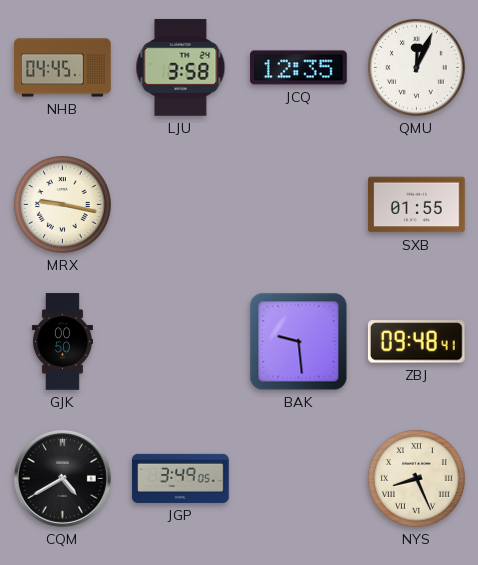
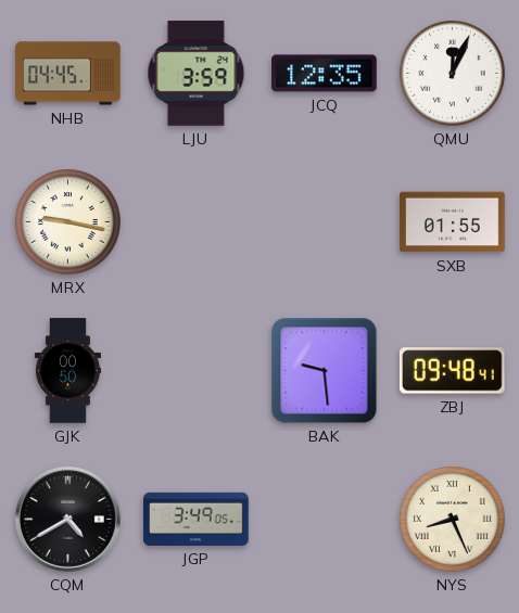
LJU: 3:58 -> 3:59
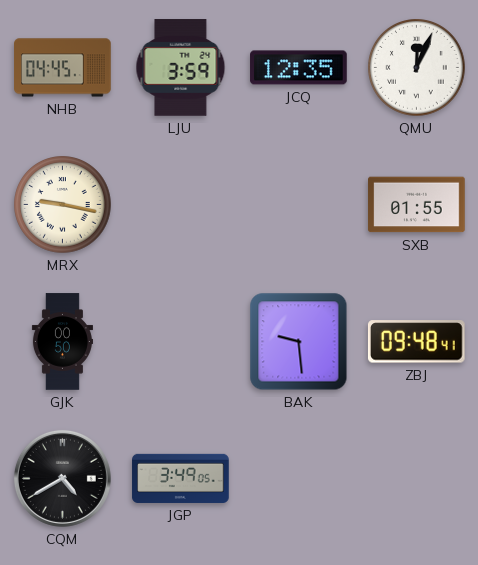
NYS: 8:26 -> none
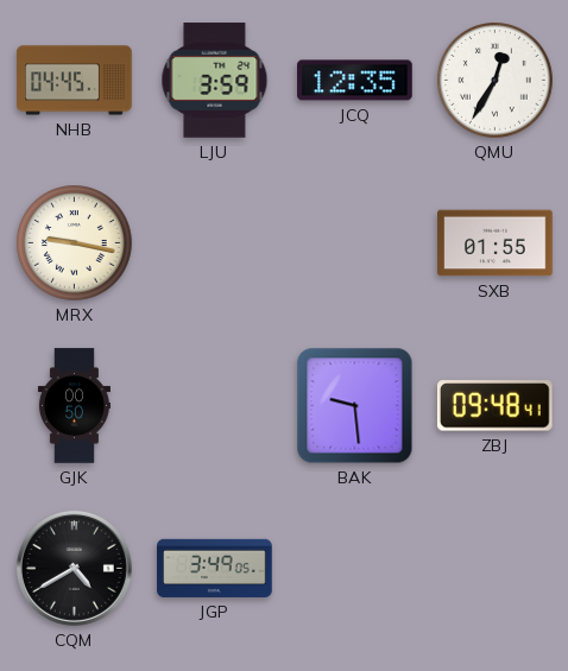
QMU: 12:04 -> 12:35
